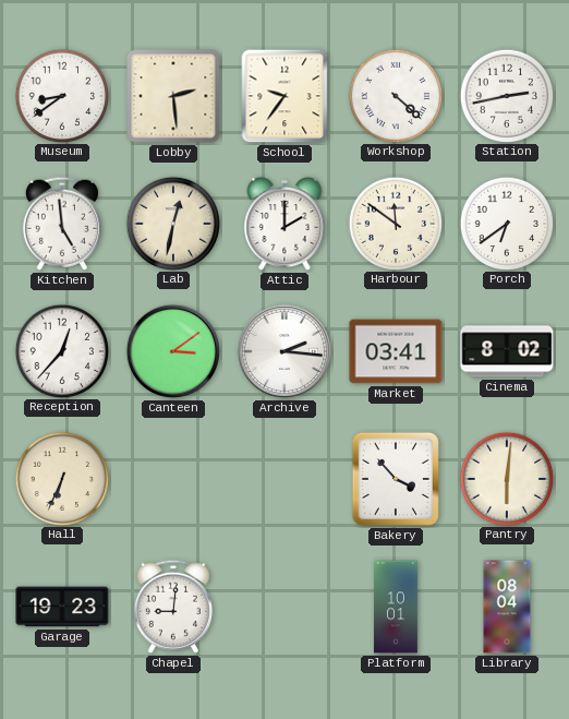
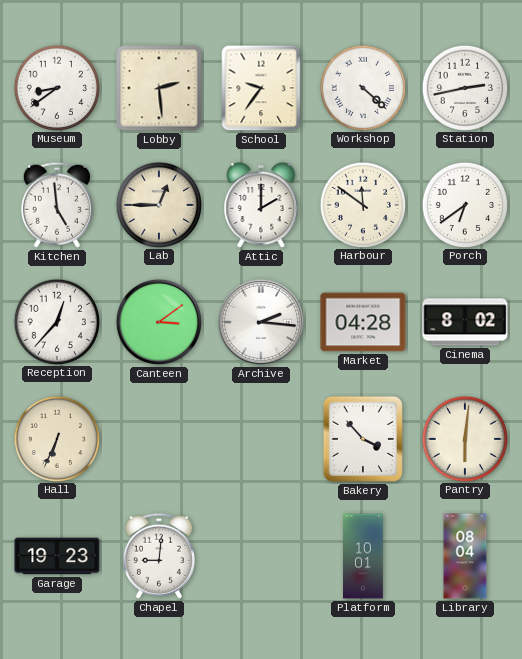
Lab: 12:32 -> 12:45
Market: 03:41 -> 04:28
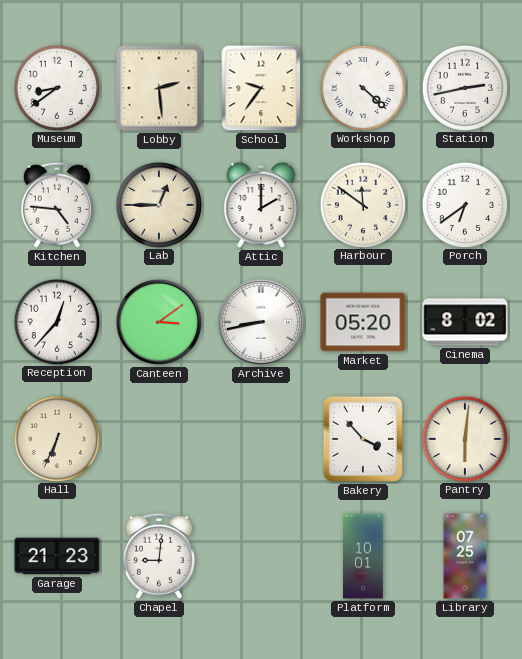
Kitchen: 4:59 -> 4:46
Archive: 2:16 -> 8:43
Market: 04:28 -> 05:20
Garage: 19:23 -> 21:23
Library: 08:04 -> 07:25
